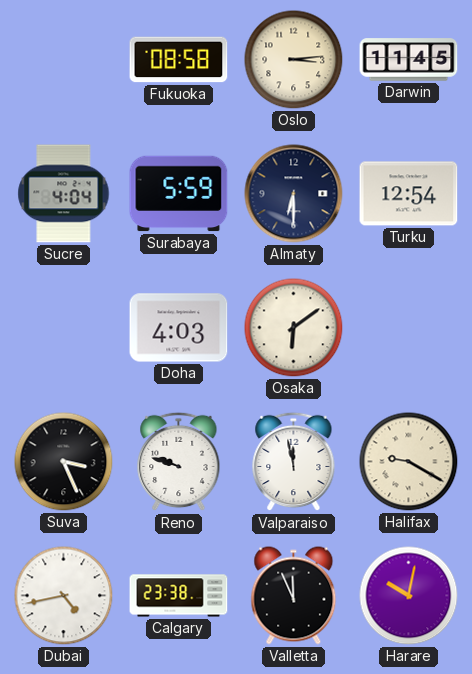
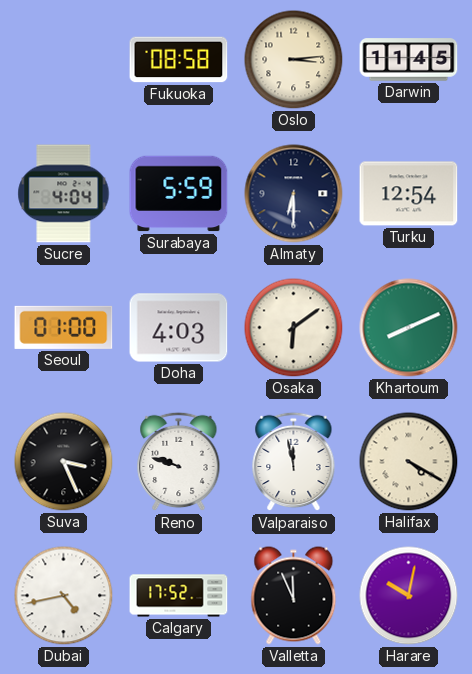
Seoul: none -> 01:00
Khartoum: none -> 8:11
Halifax: 9:20 -> 4:20
Calgary: 23:38 -> 17:52
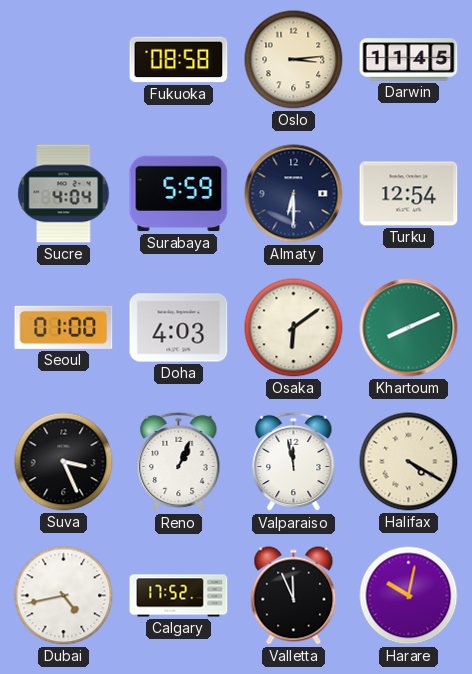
Reno: 9:48 -> 1:04
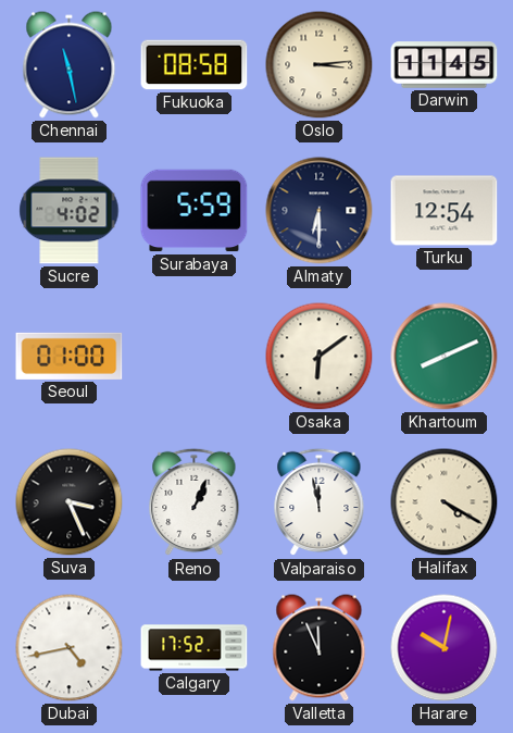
Chennai: none -> 11:28
Sucre: 4:04 -> 4:02
Doha: 4:03 -> none
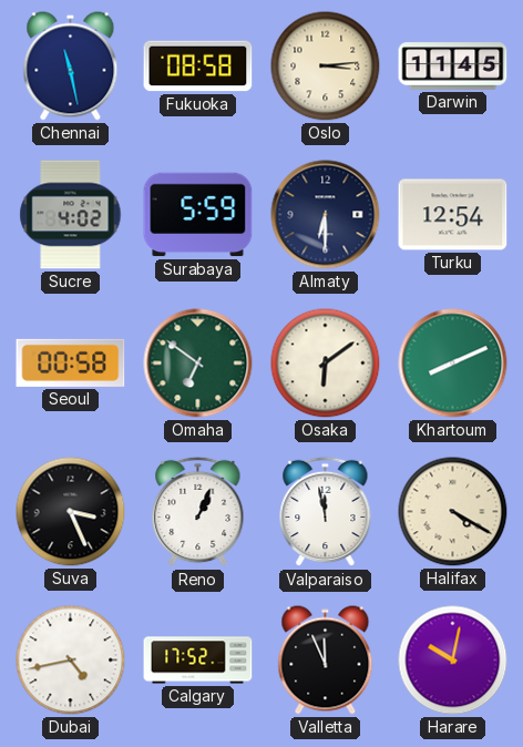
Seoul: 01:00 -> 00:58
Omaha: none -> 6:51
